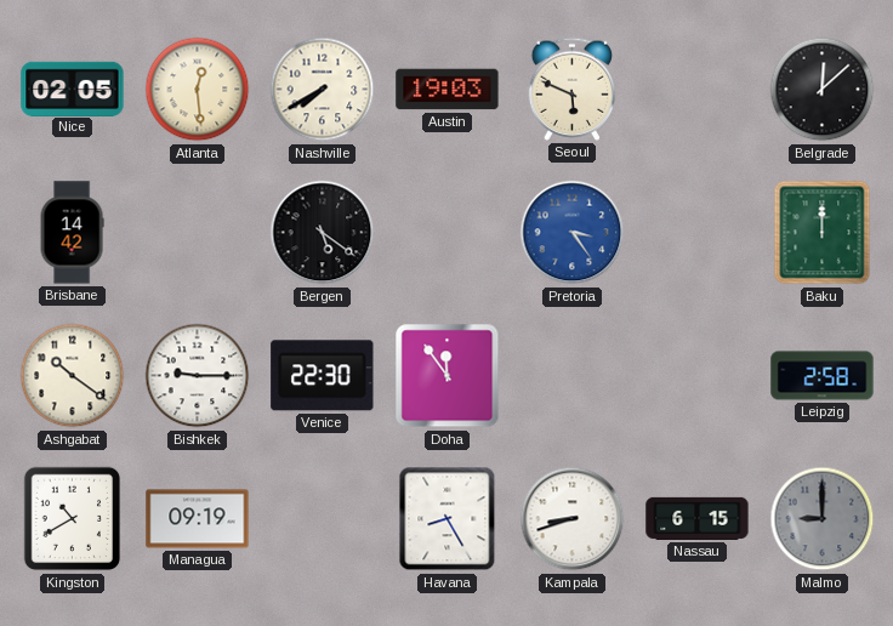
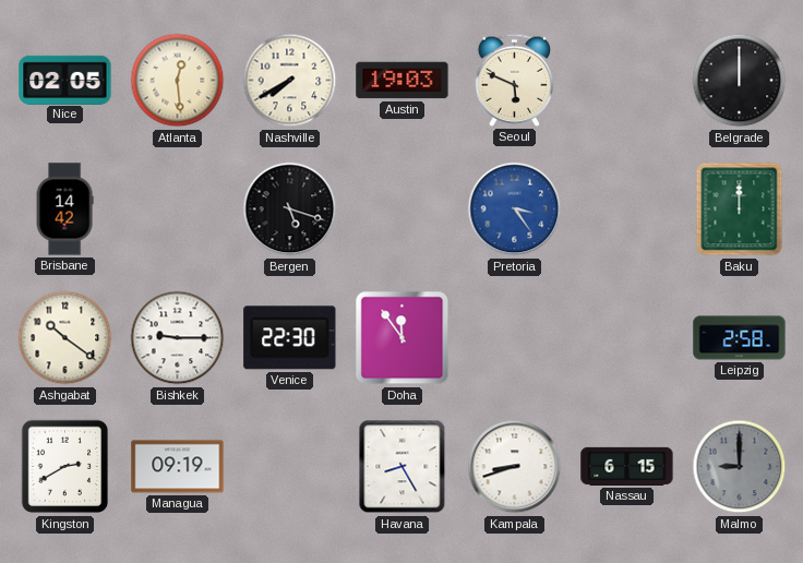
Belgrade: 12:08 -> 12:00
Bergen: 5:21 -> 5:18
Kingston: 10:40 -> 2:40
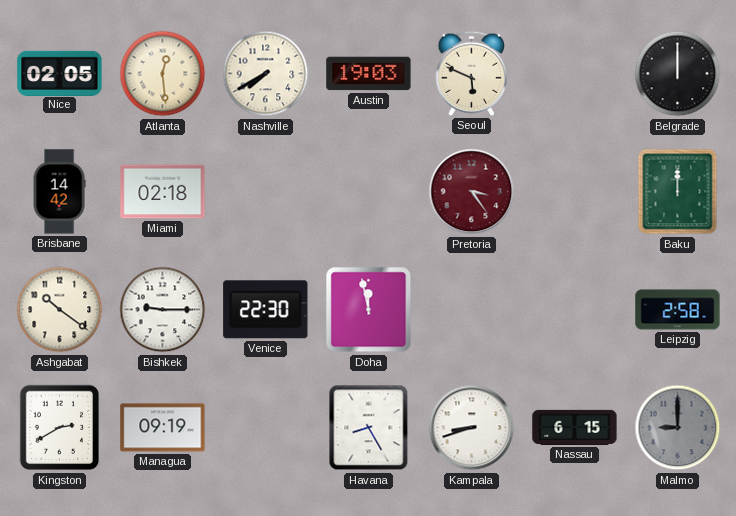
Miami: none -> 02:18
Bergen: 5:18 -> none
Pretoria dial: blue -> burgundy
Doha: 11:54 -> 11:58
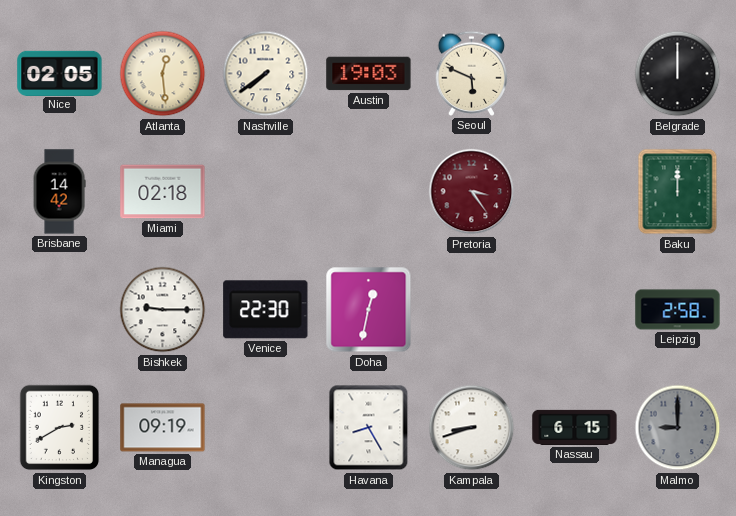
Nashville: 7:40 -> 7:39
Ashgabat: 10:21 -> none
Doha: 11:58 -> 12:32
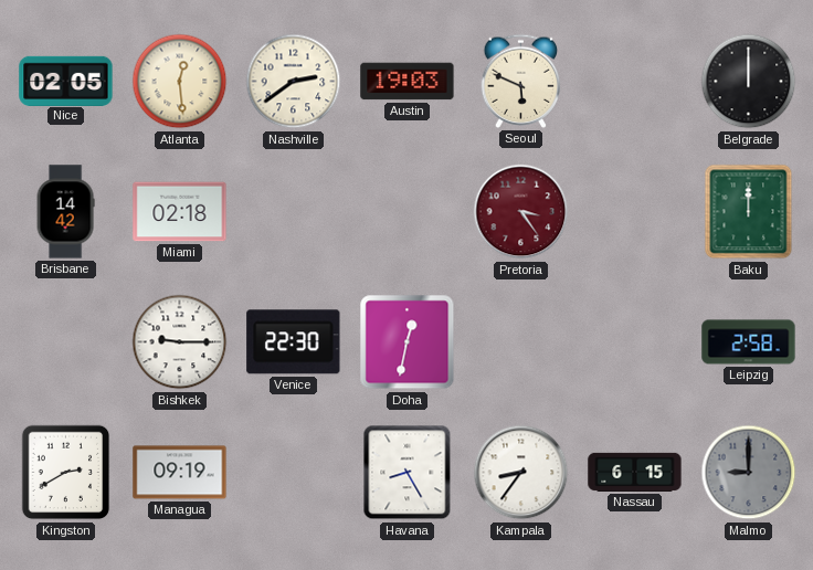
Nashville: 7:39 -> 2:39
Kampala: 8:42 -> 8:36
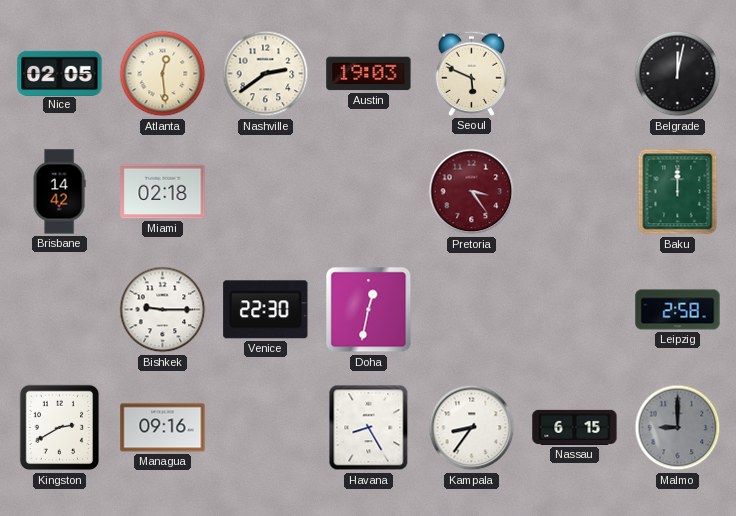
Belgrade: 12:00 -> 12:02
Managua: 09:19 -> 09:16
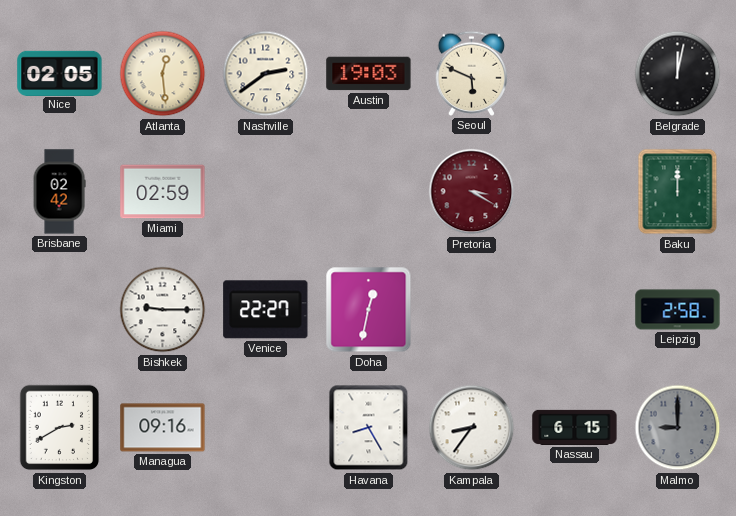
Brisbane: 14:42 -> 02:42
Miami: 02:18 -> 02:59
Pretoria: 3:24 -> 3:20
Venice: 22:30 -> 22:27
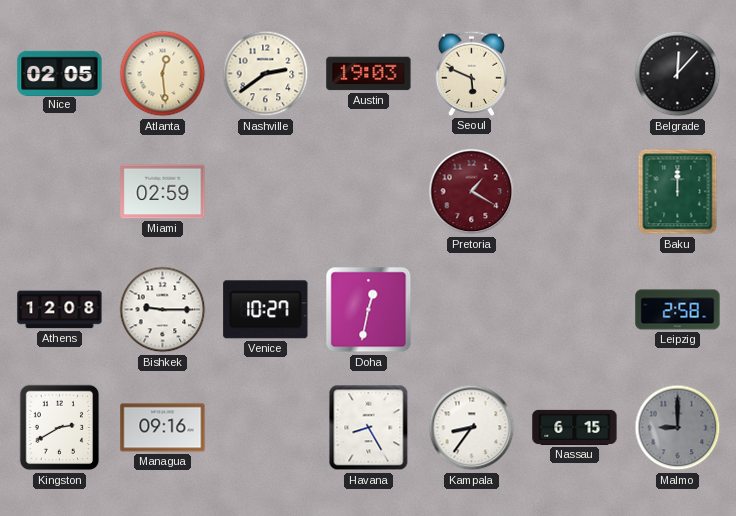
Belgrade: 12:02 -> 12:07
Brisbane: 02:42 -> none
Pretoria: 3:20 -> 1:20
Athens: none -> 12:08
Venice: 22:27 -> 10:27
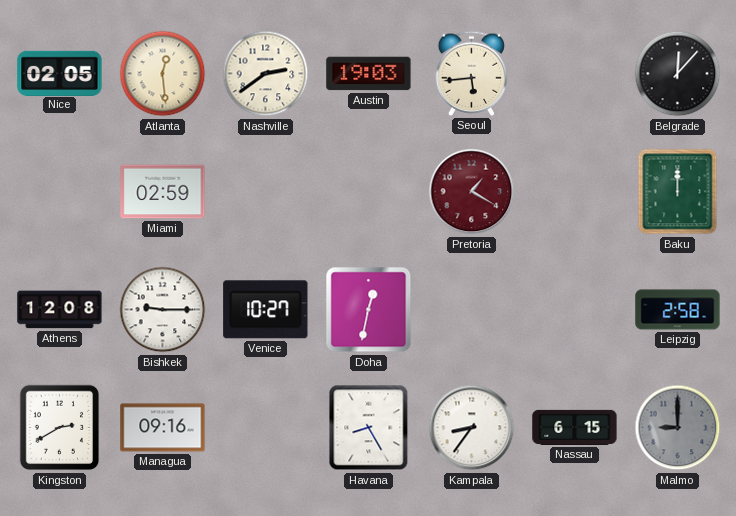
Seoul: 5:49 -> 5:44
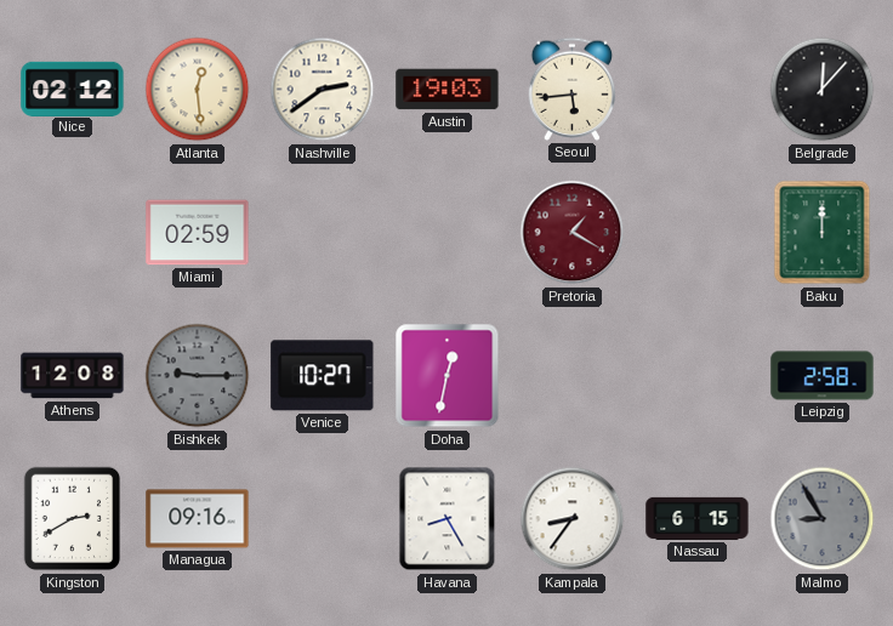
Nice: 02:05 -> 02:12
Bishkek dial: white -> grey
Malmo: 9:00 -> 8:55
